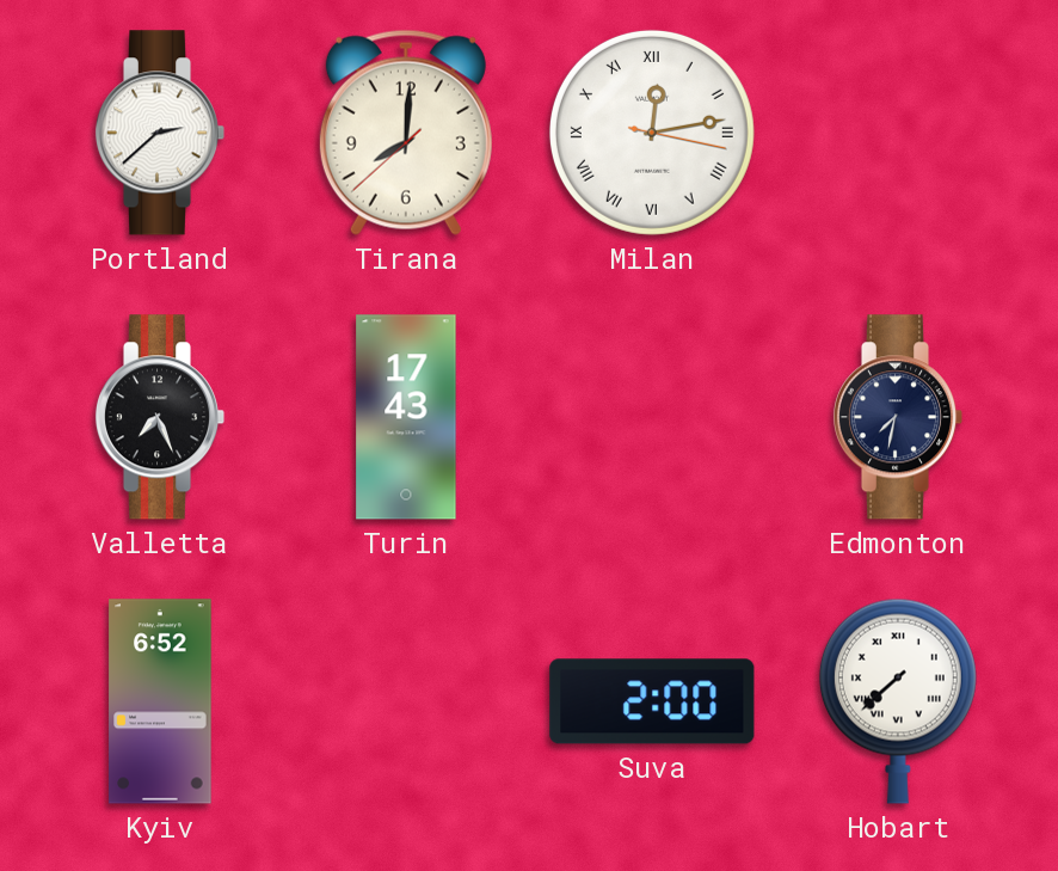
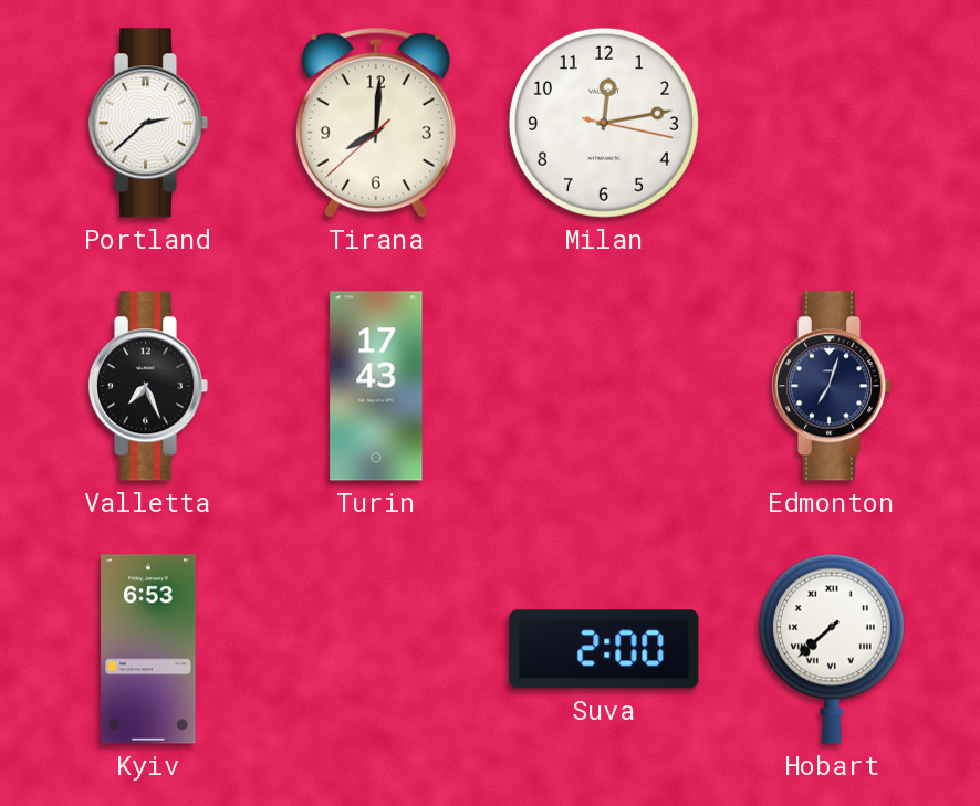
Milan numerals: Roman -> Arabic
Edmonton: 7:32 -> 7:03
Kyiv: 6:52 -> 6:53
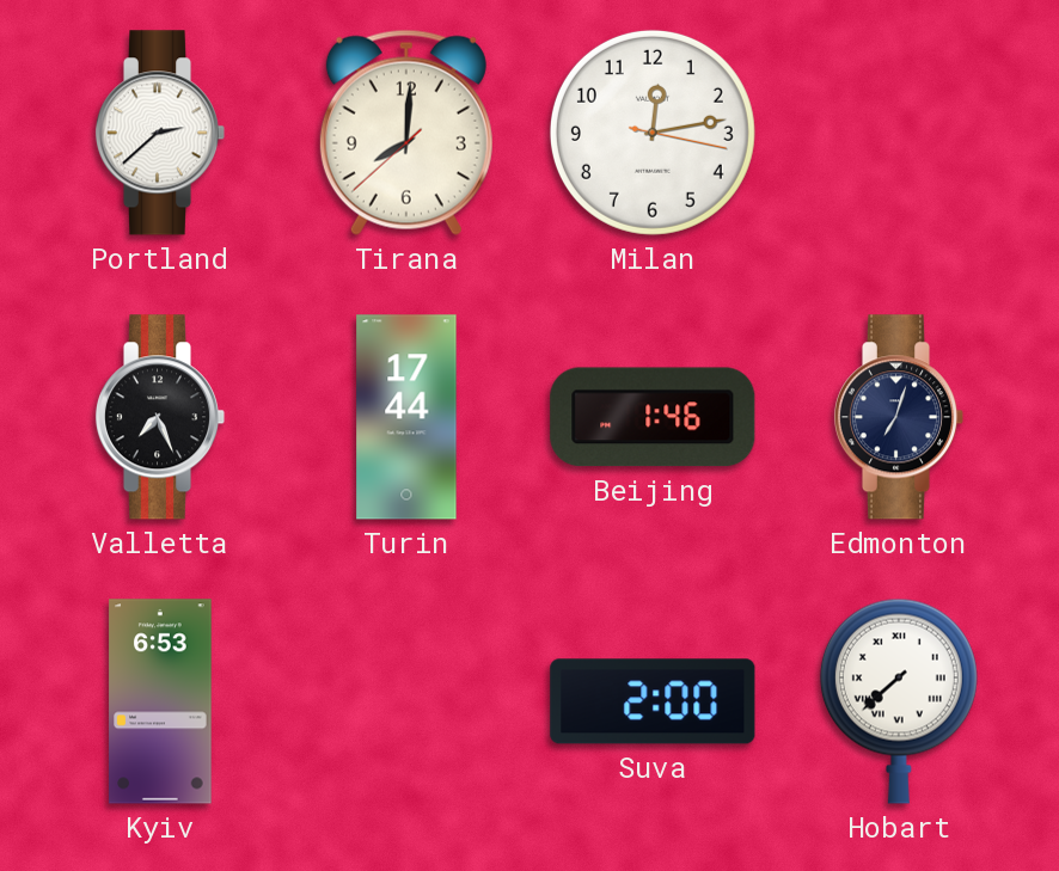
Turin: 17:43 -> 17:44
Beijing: none -> 1:46
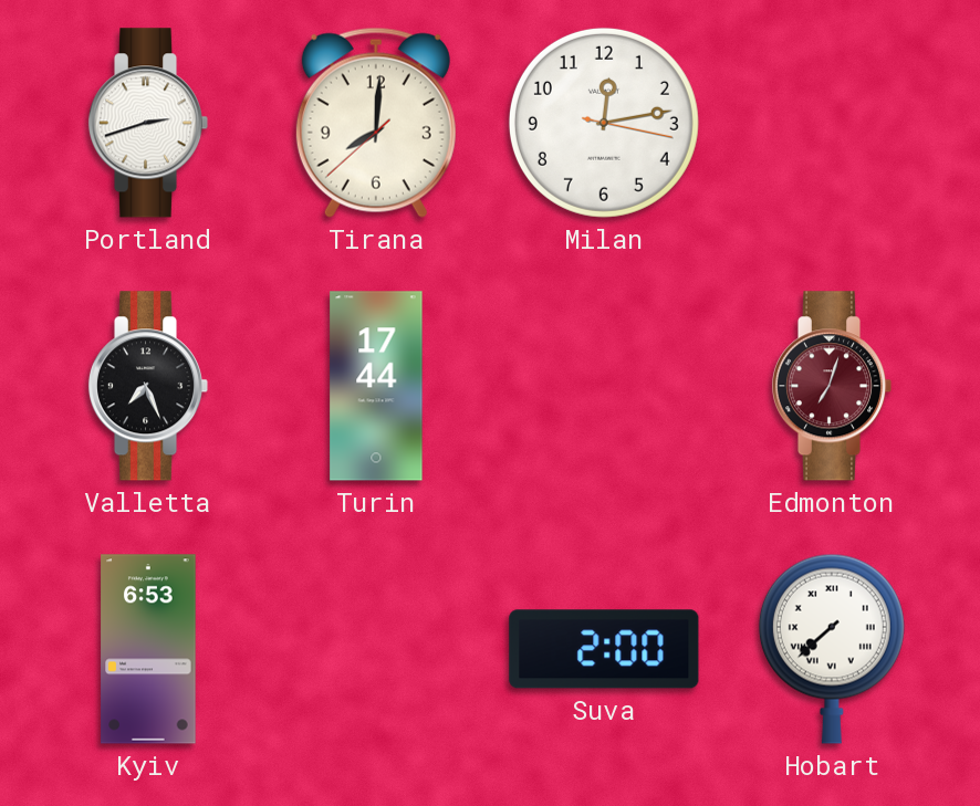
Portland: 2:38 -> 2:42
Beijing: 1:46 -> none
Edmonton dial: navy -> burgundy
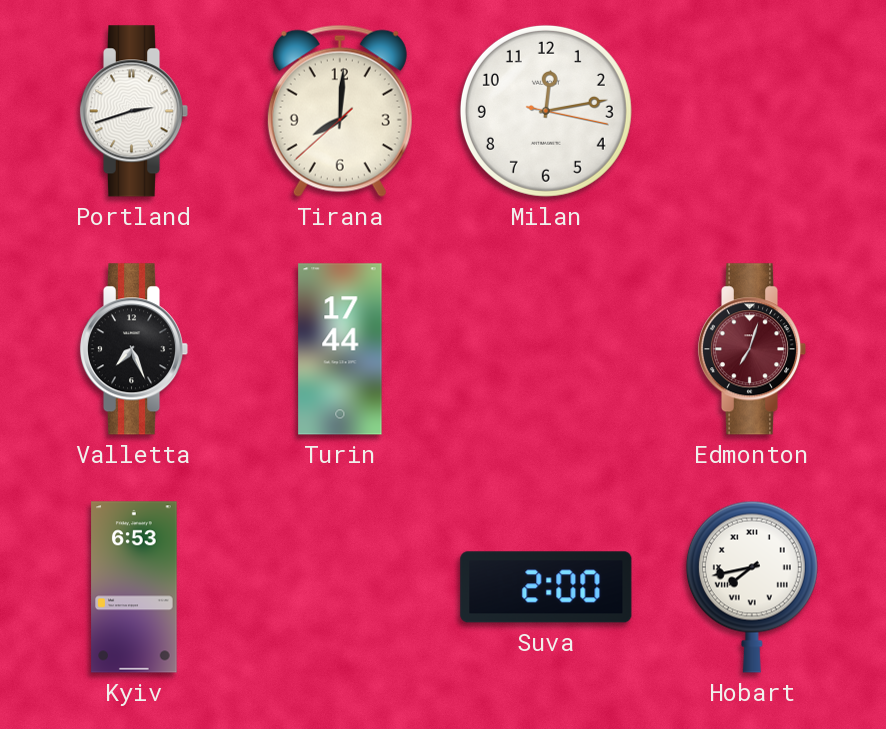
Hobart: 7:38 -> 7:43
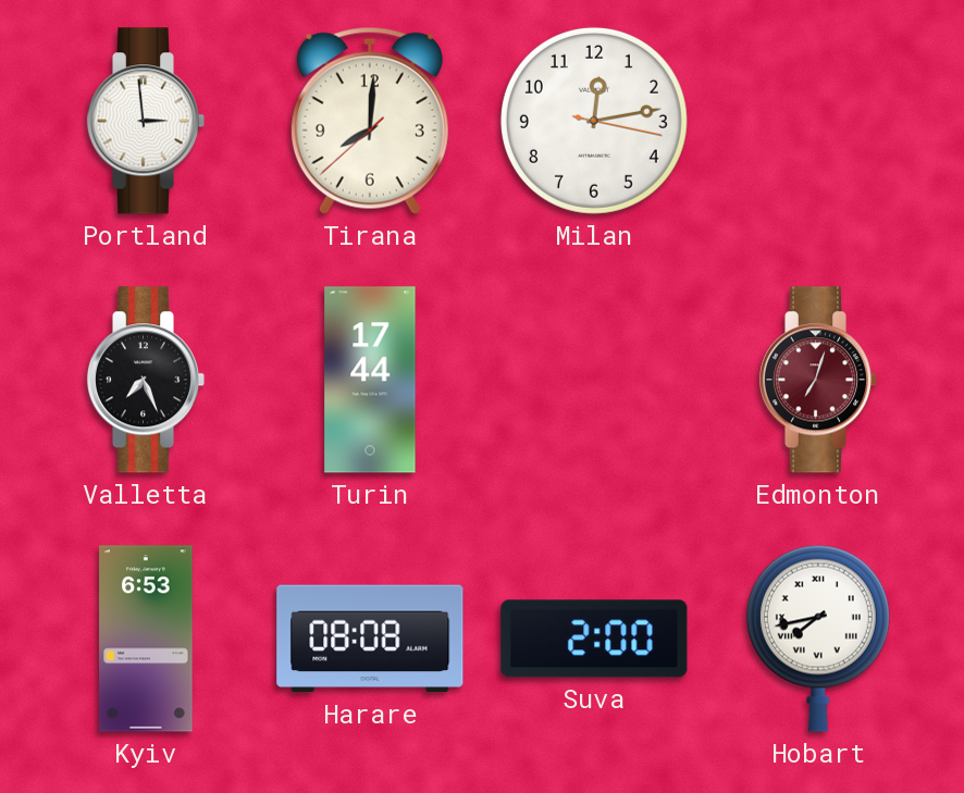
Portland: 2:42 -> 2:59
Harare: none -> 08:08
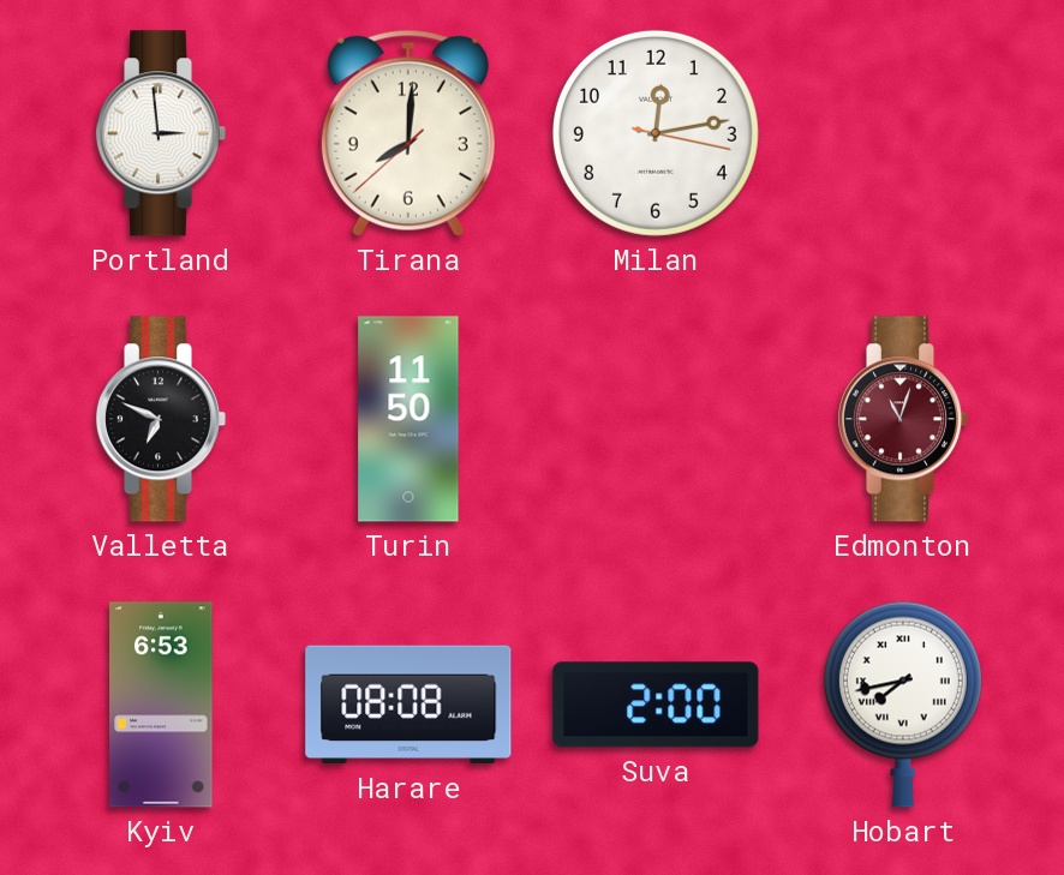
Valletta: 7:26 -> 6:49
Turin: 17:44 -> 11:50
Edmonton: 7:03 -> 11:03
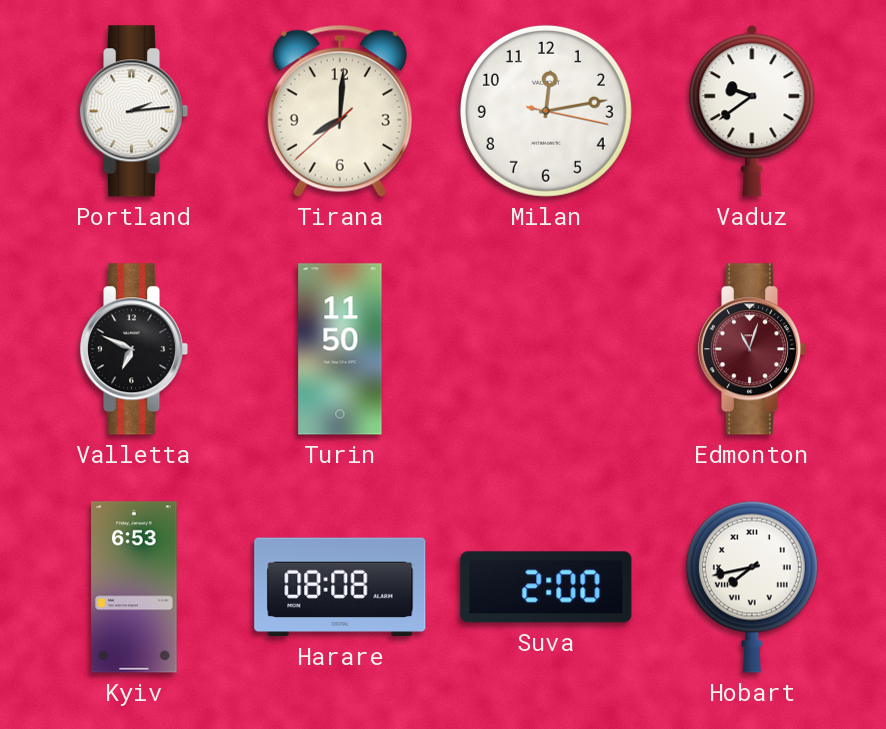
Portland: 2:59 -> 2:14
Vaduz: none -> 9:39
